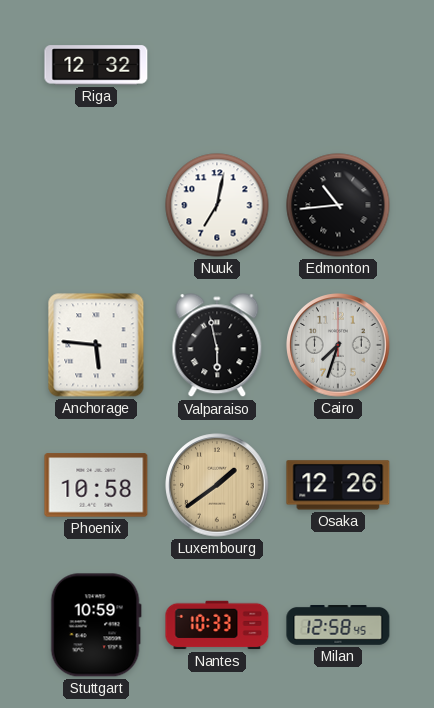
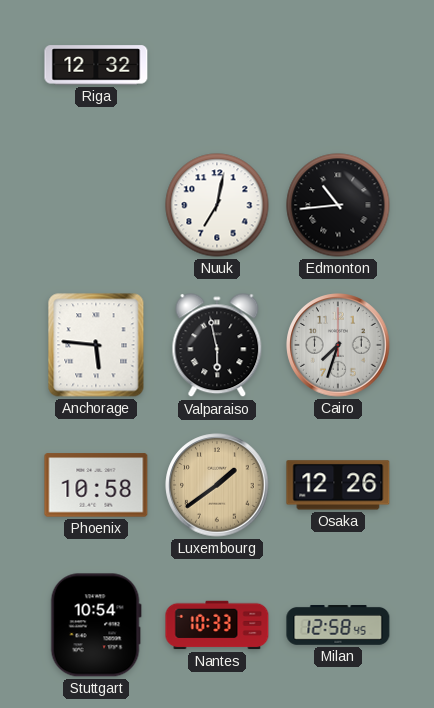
Stuttgart: 10:59 -> 10:54
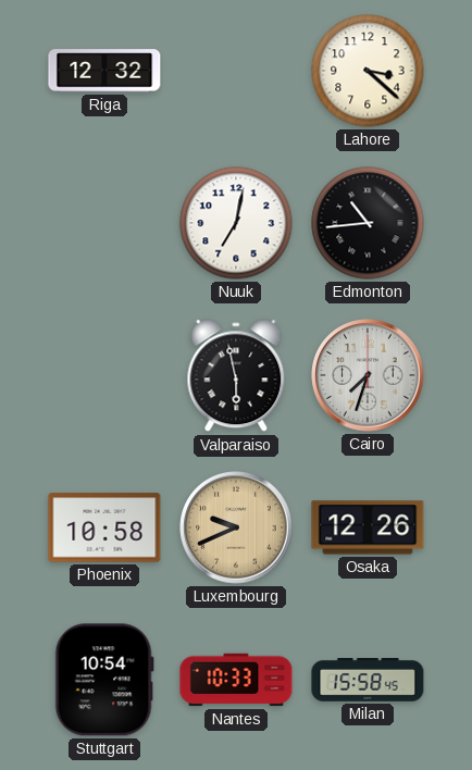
Lahore: none -> 3:22
Anchorage: 5:46 -> none
Luxembourg: 1:39 -> 9:41
Milan: 12:58 -> 15:58
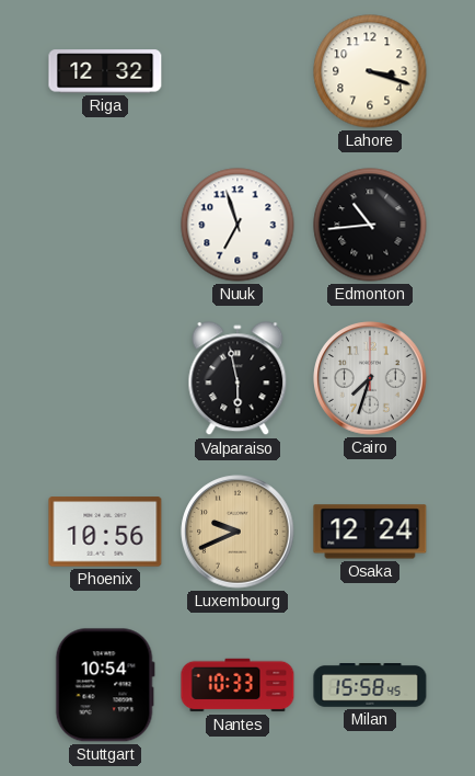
Lahore: 3:22 -> 3:18
Nuuk: 7:02 -> 6:57
Phoenix: 10:58 -> 10:56
Osaka: 12:26 -> 12:24
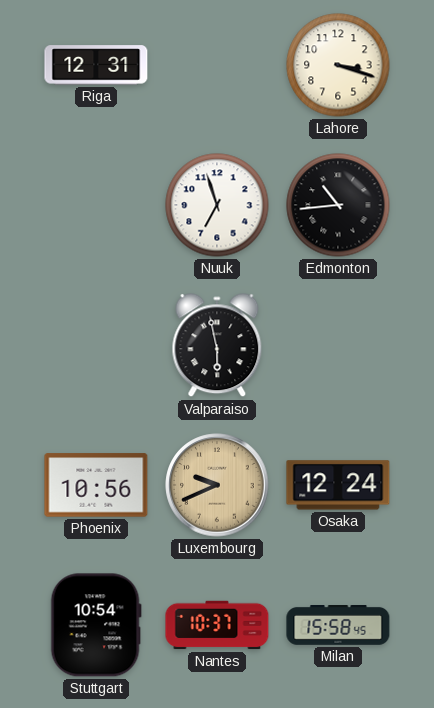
Riga: 12:32 -> 12:31
Cairo: 7:33 -> none
Nantes: 10:33 -> 10:37
